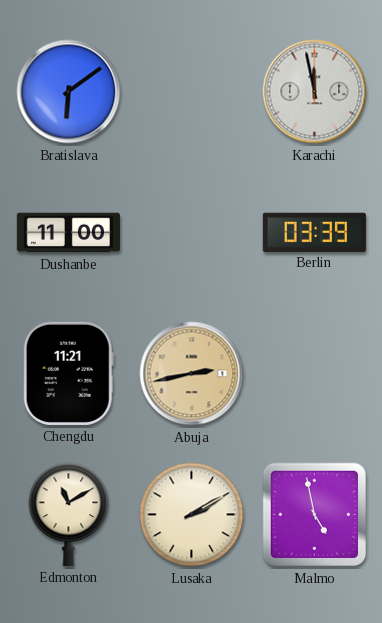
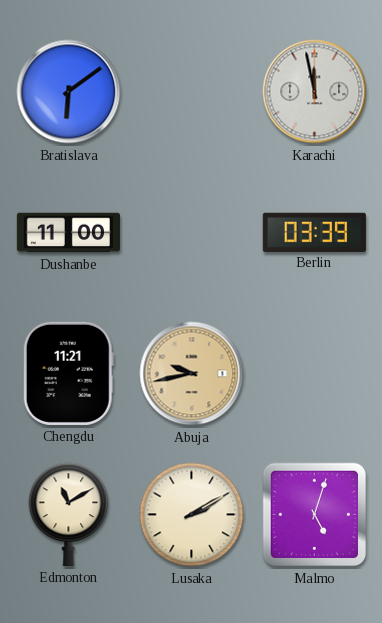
Abuja: 2:43 -> 9:43
Malmo: 4:58 -> 5:03
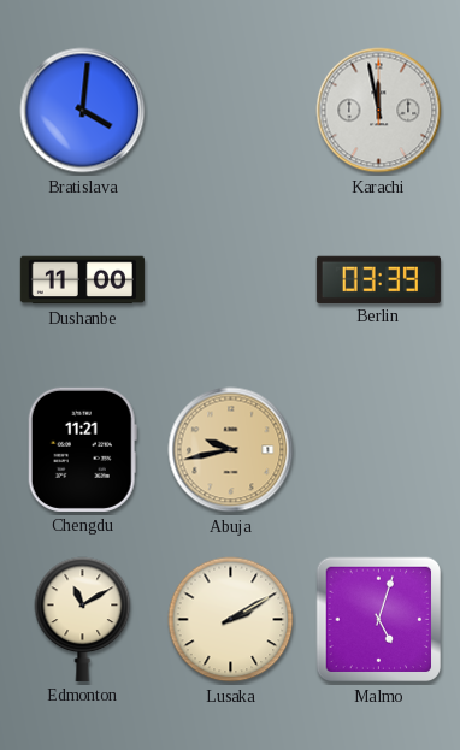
Bratislava: 6:09 -> 4:01
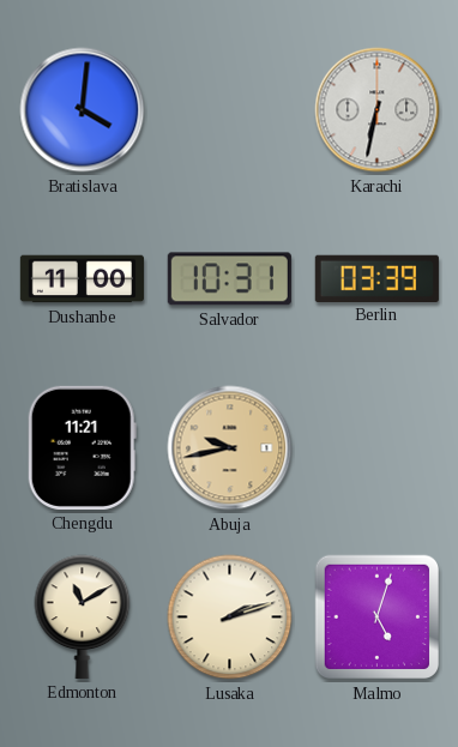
Karachi: 11:58 -> 6:32
Salvador: none -> 10:31
Lusaka: 2:10 -> 2:12
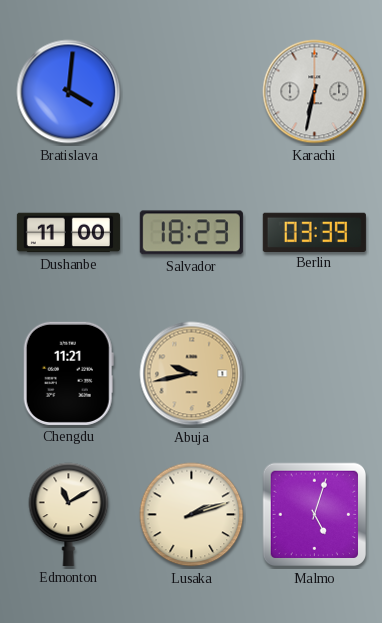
Salvador: 10:31 -> 18:23
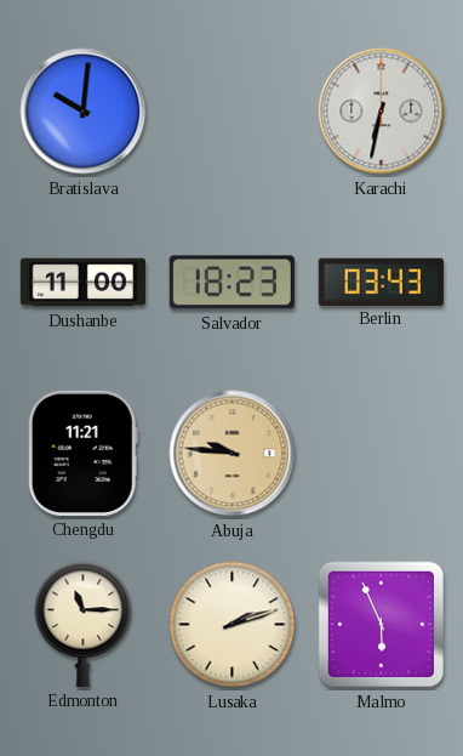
Bratislava: 4:01 -> 10:01
Berlin: 03:39 -> 03:43
Abuja: 9:43 -> 9:46
Edmonton: 11:10 -> 11:15
Malmo: 5:03 -> 5:56
